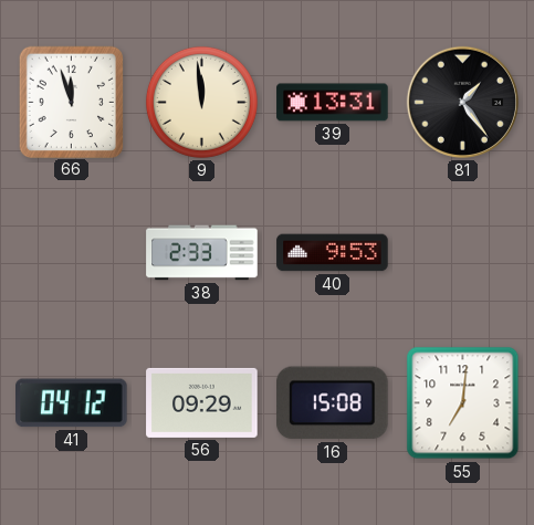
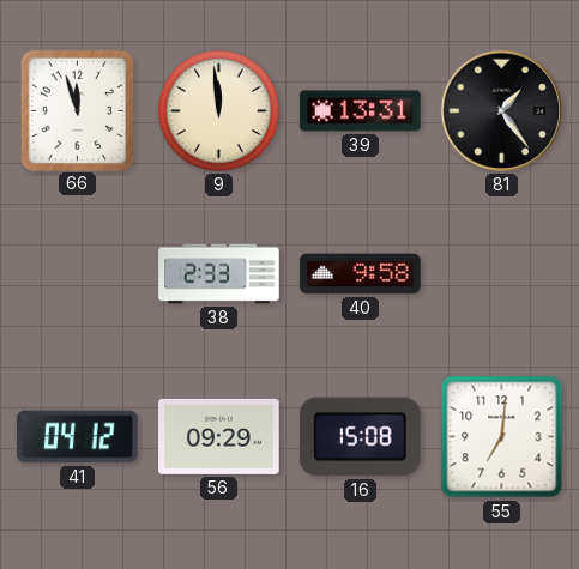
40: 9:53 -> 9:58
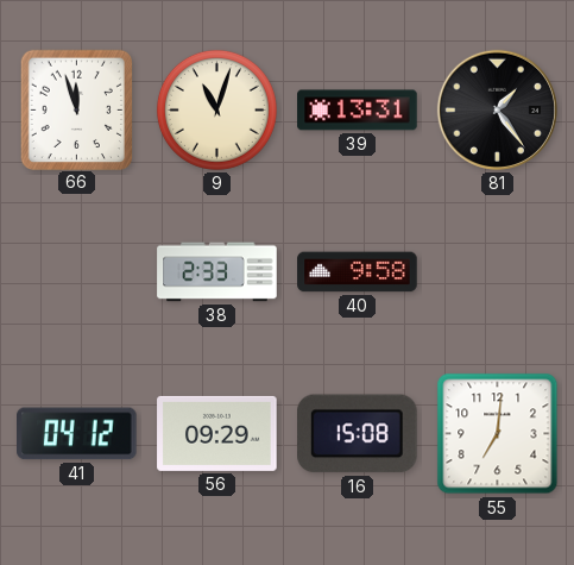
9: 11:59 -> 11:03
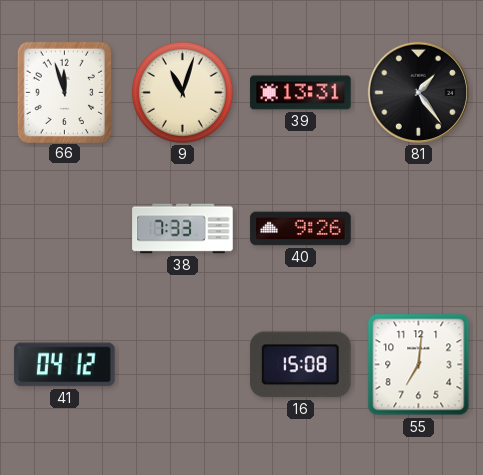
38: 2:33 -> 7:33
40: 9:58 -> 9:26
56: 09:29 -> none
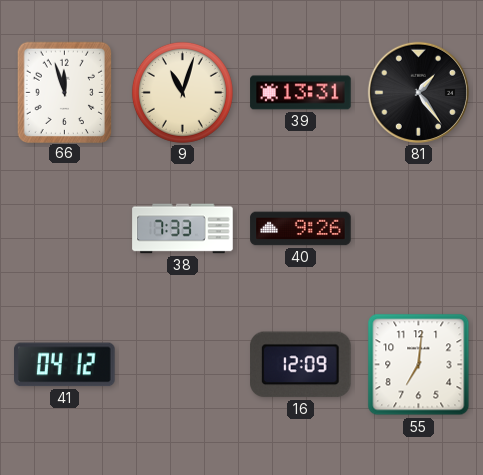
16: 15:08 -> 12:09
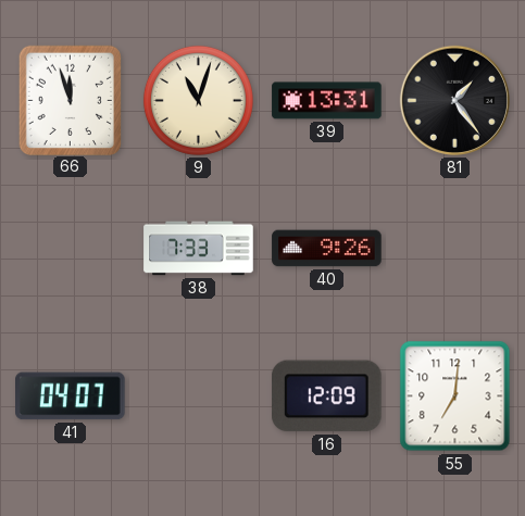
41: 04:12 -> 04:07
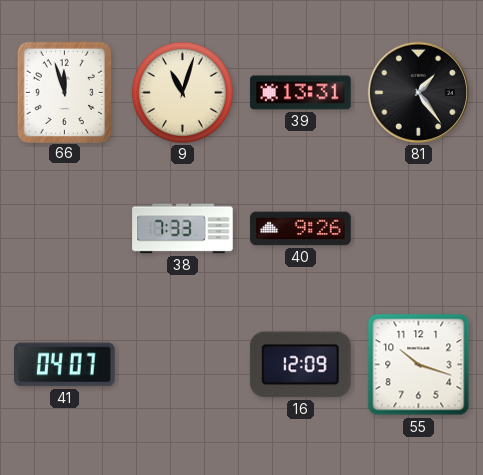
55: 7:01 -> 10:18
